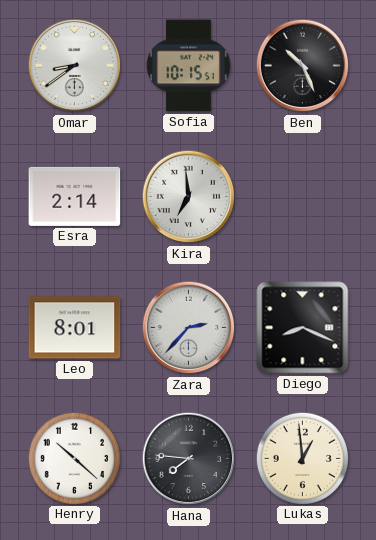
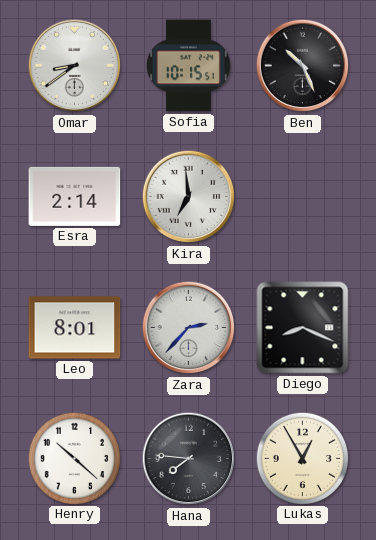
Lukas: 12:59 -> 12:55
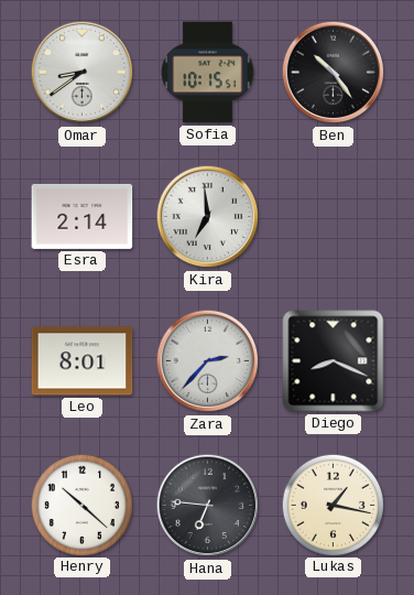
Ben: 10:26 -> 10:24
Hana: 7:46 -> 6:46
Lukas: 12:55 -> 1:17
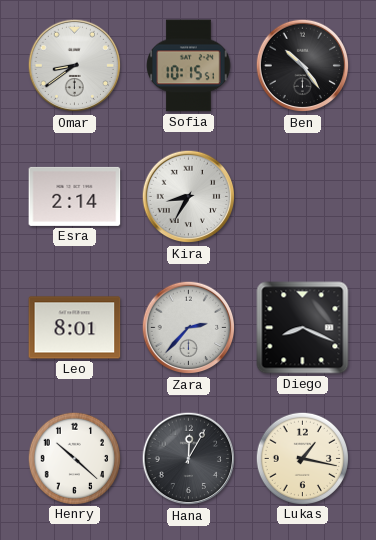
Kira: 6:59 -> 8:35
Hana: 6:46 -> 12:05
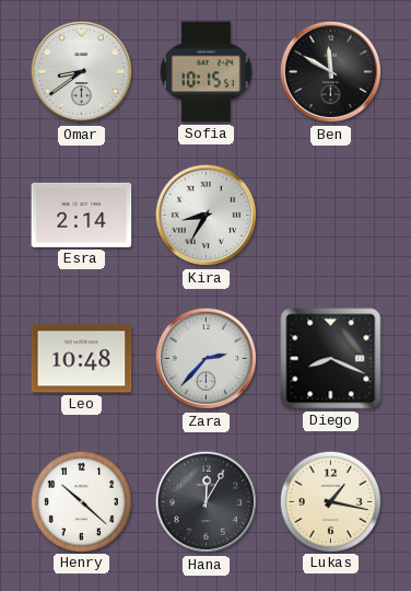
Ben: 10:24 -> 11:50
Leo: 8:01 -> 10:48
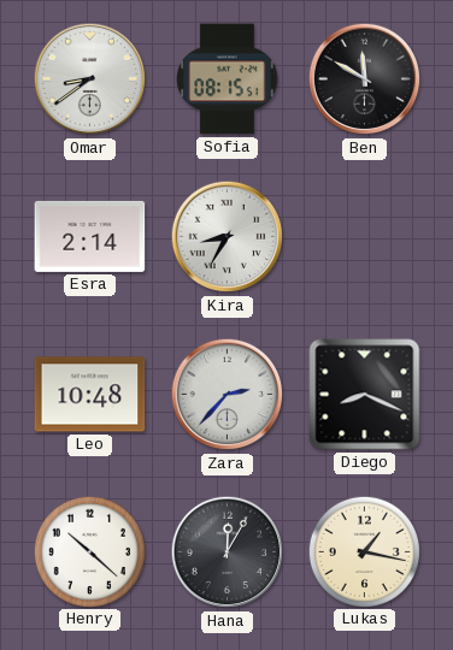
Sofia: 10:15 -> 08:15
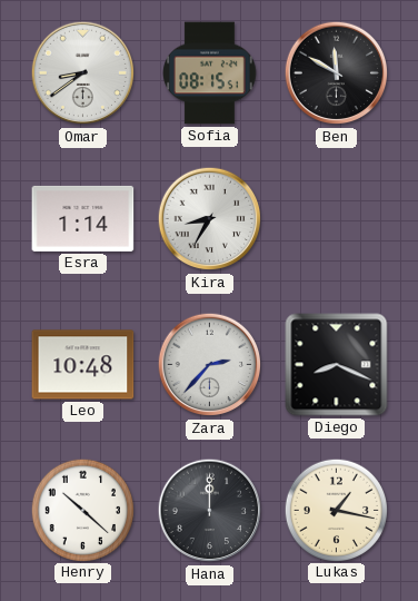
Esra: 2:14 -> 1:14
Hana: 12:05 -> 12:00
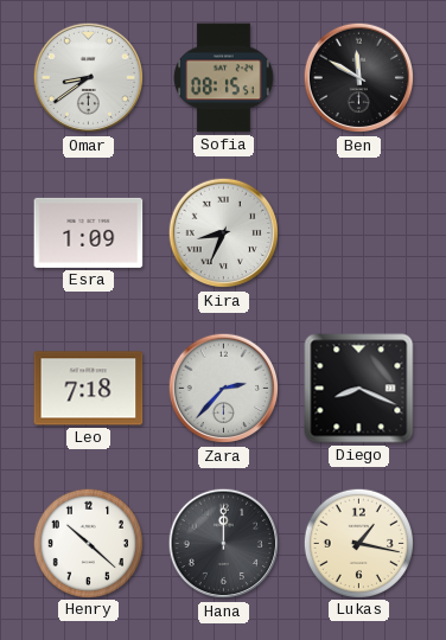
Esra: 1:14 -> 1:09
Kira: 8:35 -> 8:34
Leo: 10:48 -> 7:18
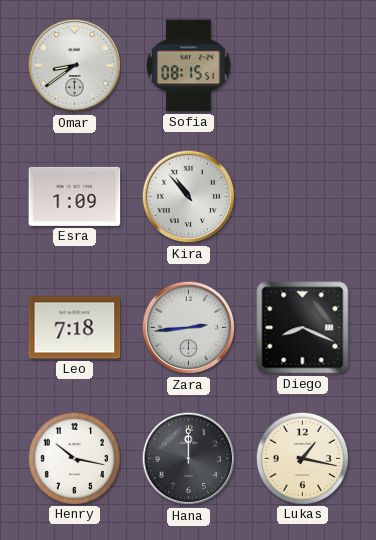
Ben: 11:50 -> none
Kira: 8:34 -> 10:53
Zara: 2:37 -> 2:44
Henry: 10:22 -> 10:17
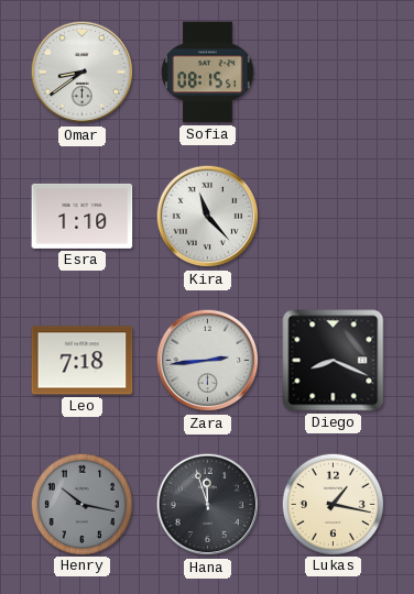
Esra: 1:09 -> 1:10
Kira: 10:53 -> 11:23
Henry dial: white -> grey
Hana: 12:00 -> 11:57
